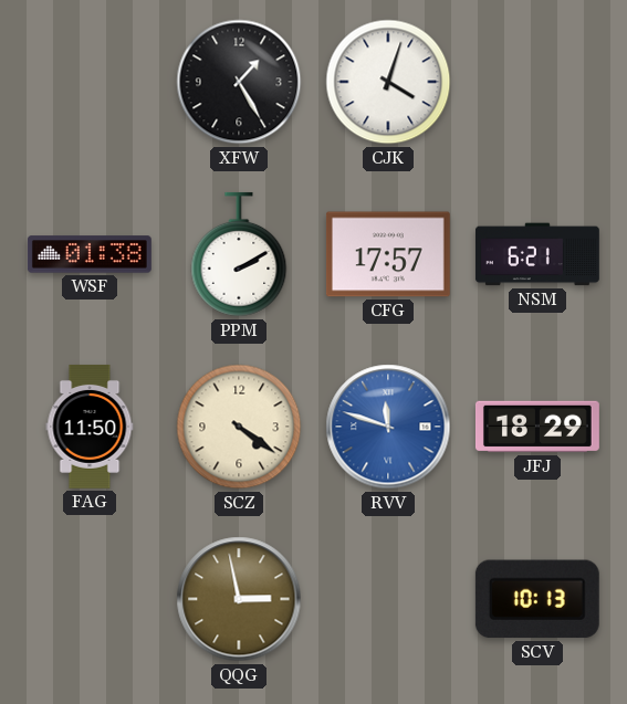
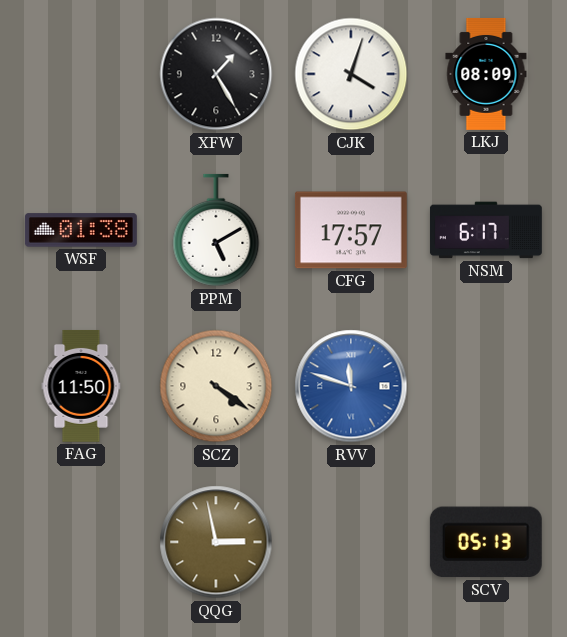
LKJ: none -> 08:09
PPM: 2:10 -> 5:10
NSM: 6:21 -> 6:17
JFJ: 18:29 -> none
SCV: 10:13 -> 05:13
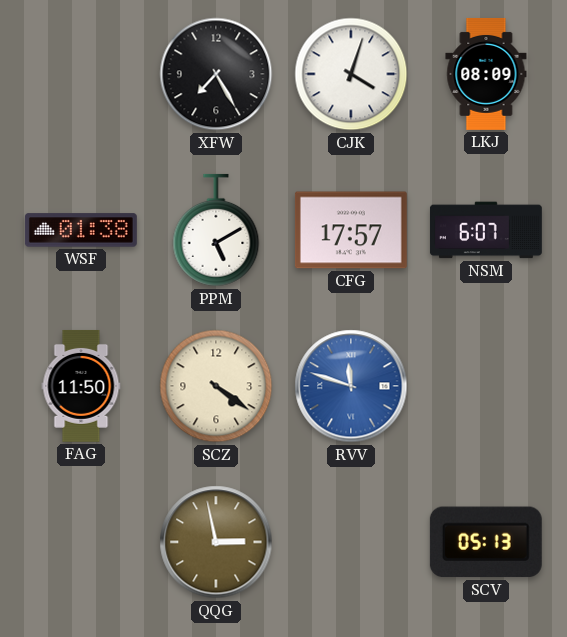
XFW: 1:25 -> 7:25
NSM: 6:17 -> 6:07
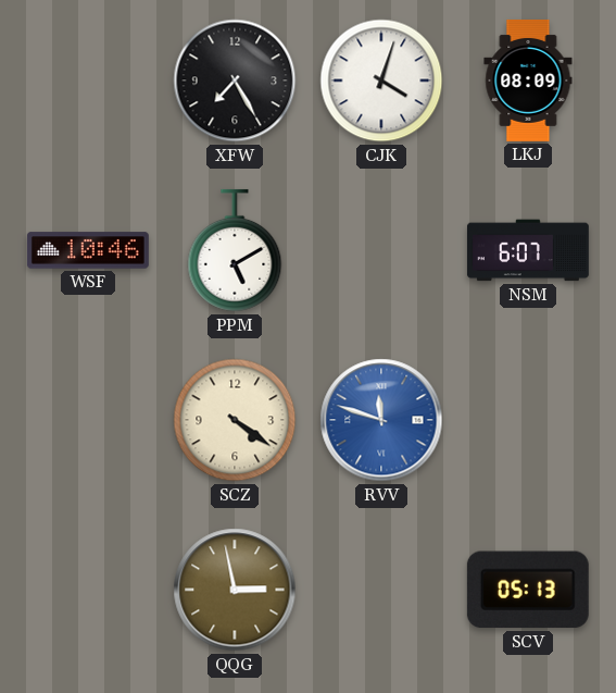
WSF: 01:38 -> 10:46
CFG: 17:57 -> none
FAG: 11:50 -> none
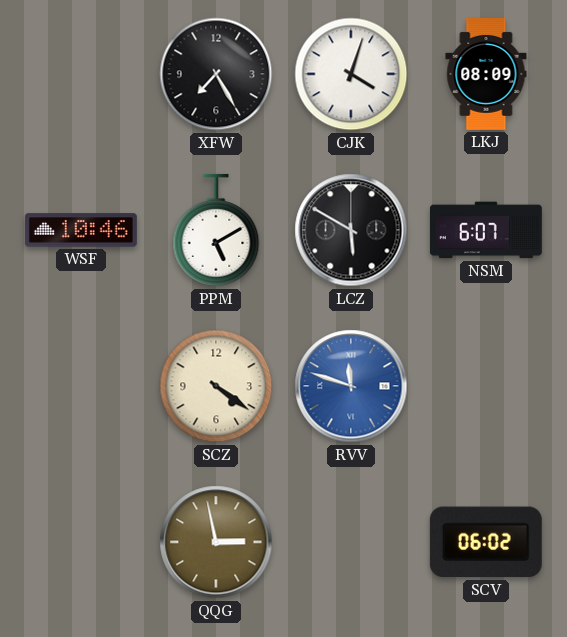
LCZ: none -> 5:50
SCV: 05:13 -> 06:02
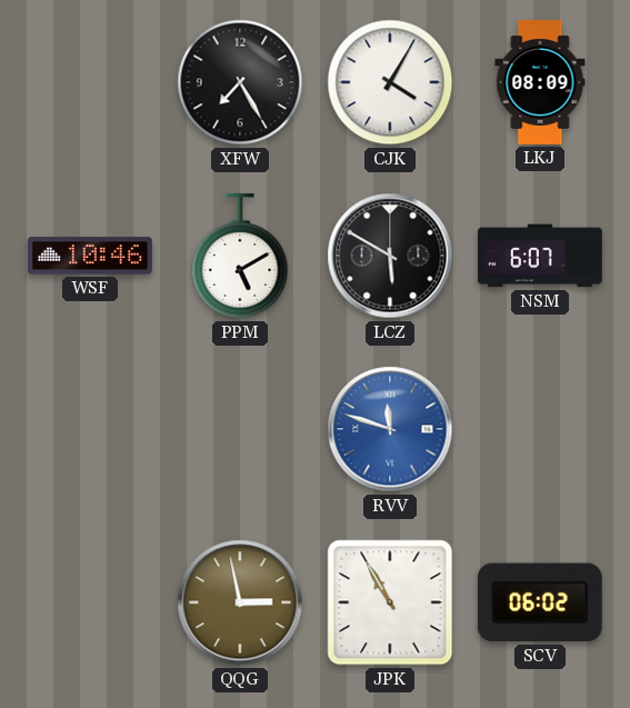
CJK: 4:03 -> 4:05
SCZ: 4:21 -> none
JPK: none -> 10:55
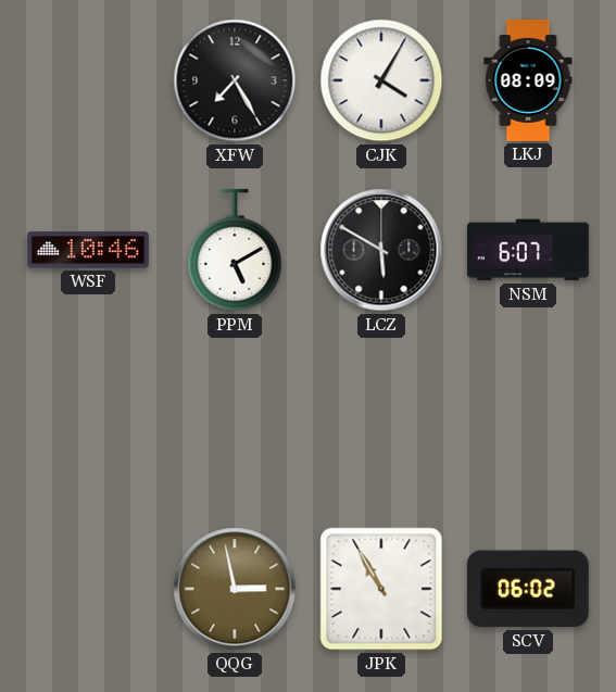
RVV: 11:48 -> none
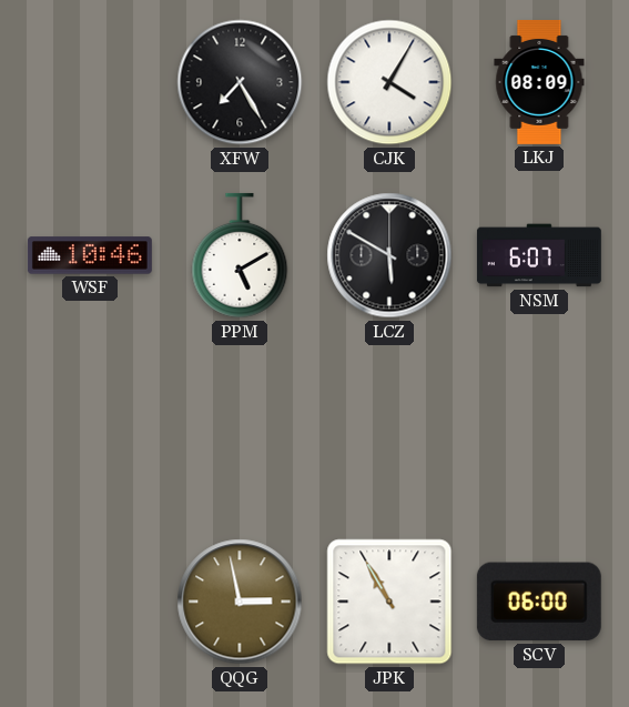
SCV: 06:02 -> 06:00
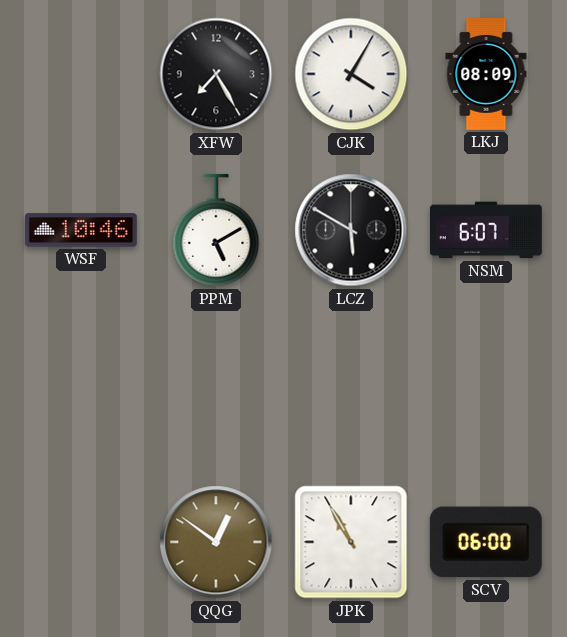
QQG: 2:58 -> 12:51
